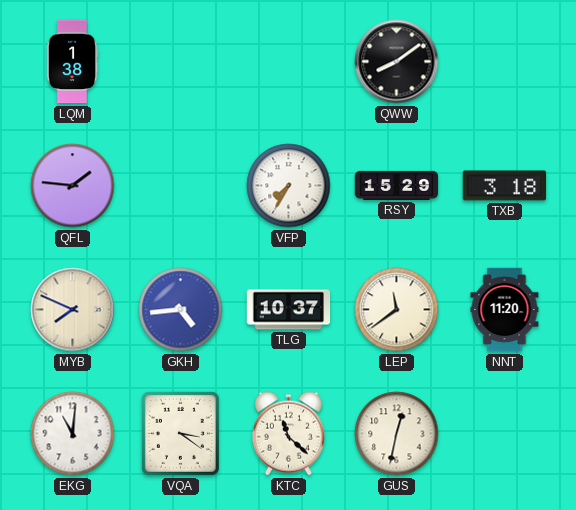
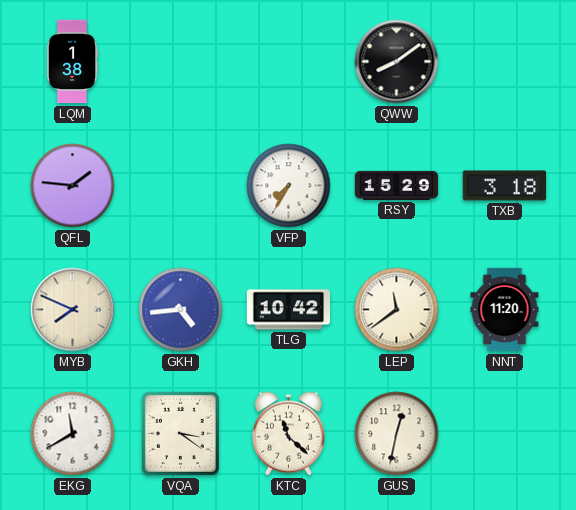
TLG: 10:37 -> 10:42
EKG: 11:01 -> 11:40
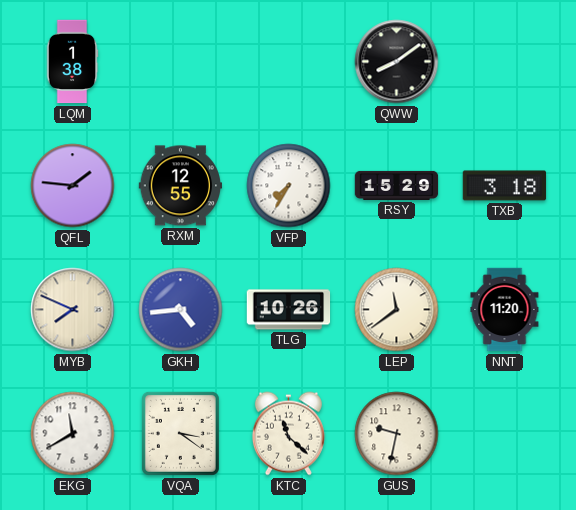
RXM: none -> 12:55
TLG: 10:42 -> 10:26
GUS: 12:32 -> 9:32
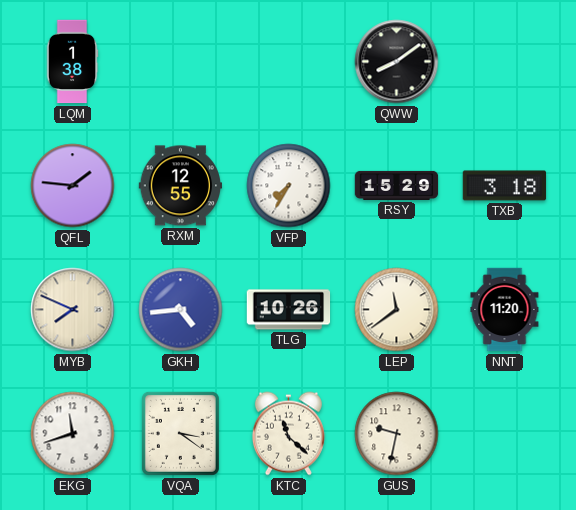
EKG: 11:40 -> 11:42
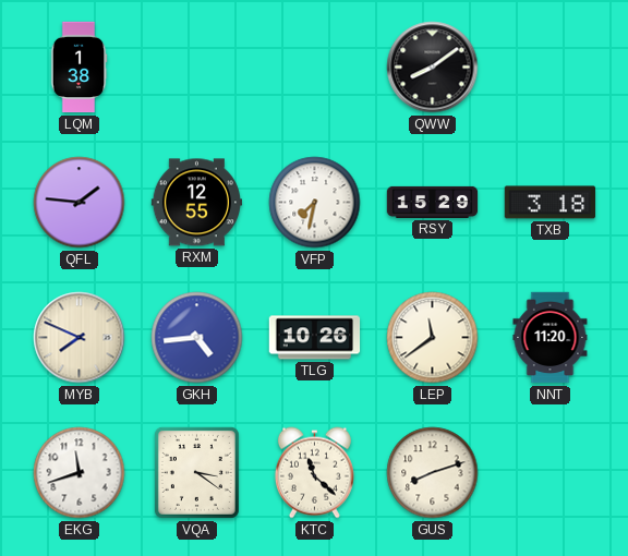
VFP: 7:35 -> 7:32
GUS: 9:32 -> 8:12
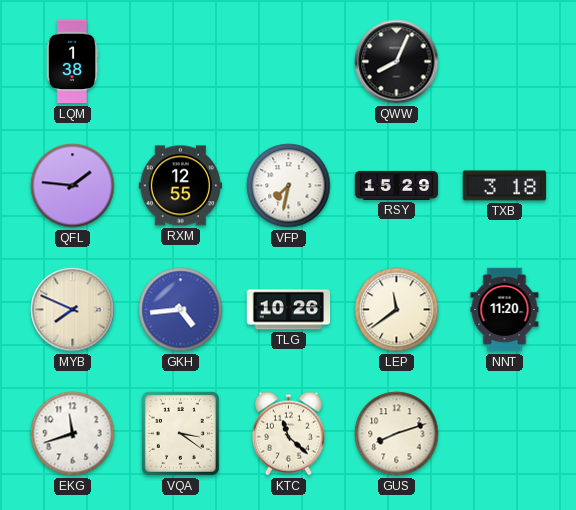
QWW: 8:09 -> 8:04
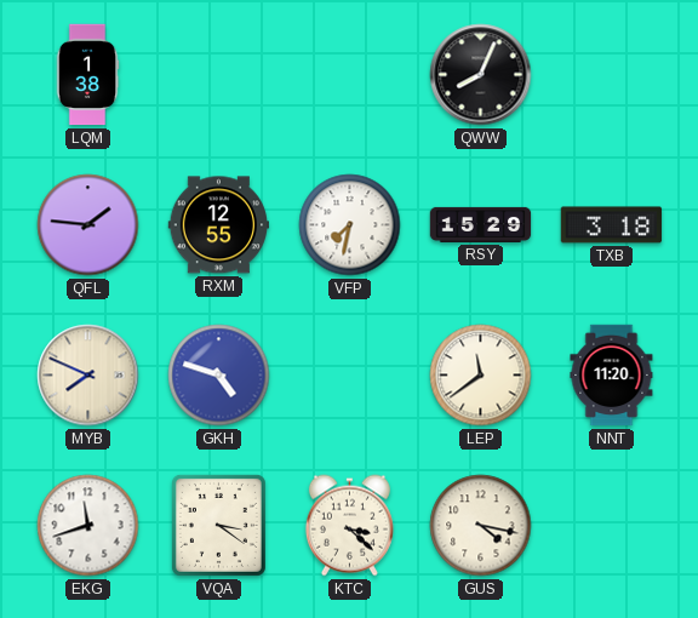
GKH: 4:44 -> 4:48
TLG: 10:26 -> none
KTC: 11:22 -> 3:22
GUS: 8:12 -> 4:17
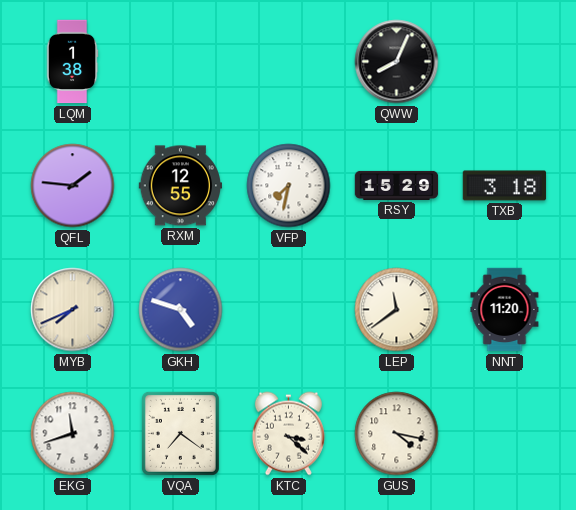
MYB: 7:49 -> 7:41
VQA: 3:21 -> 7:21
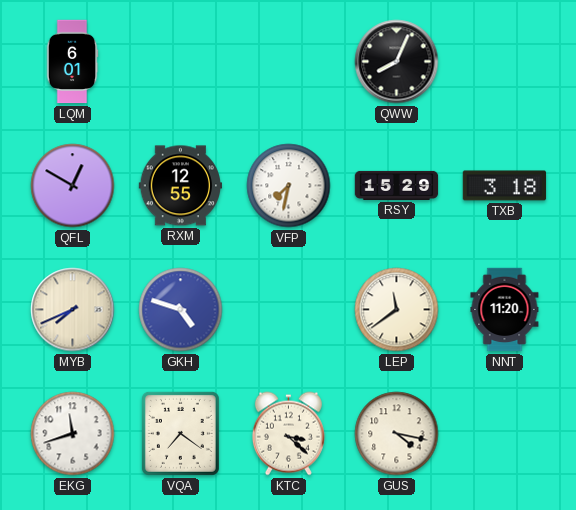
LQM: 1:38 -> 6:01
QFL: 1:46 -> 12:50
